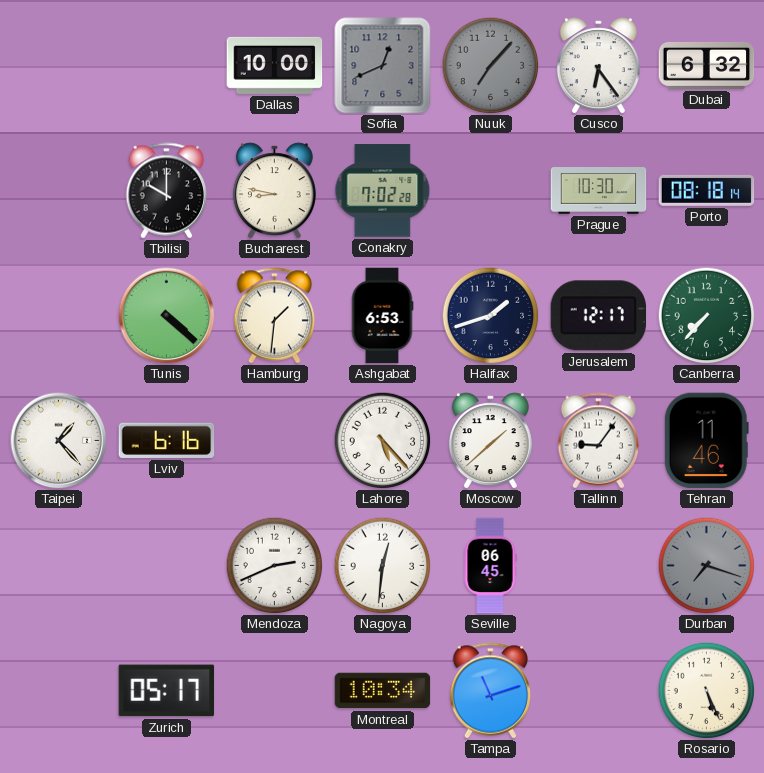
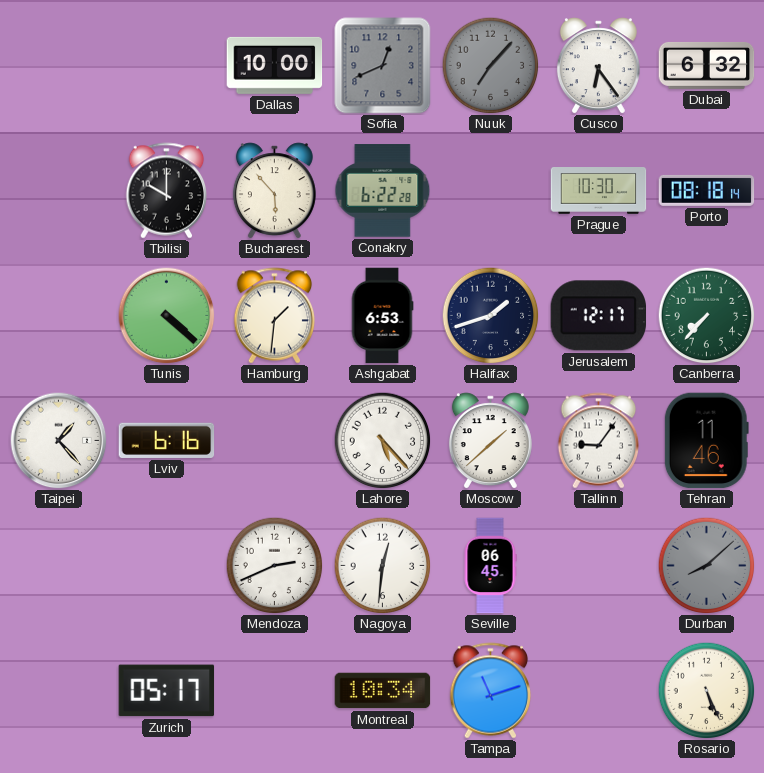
Bucharest: 8:47 -> 5:53
Conakry: 7:02 -> 6:22
Durban: 7:18 -> 8:08
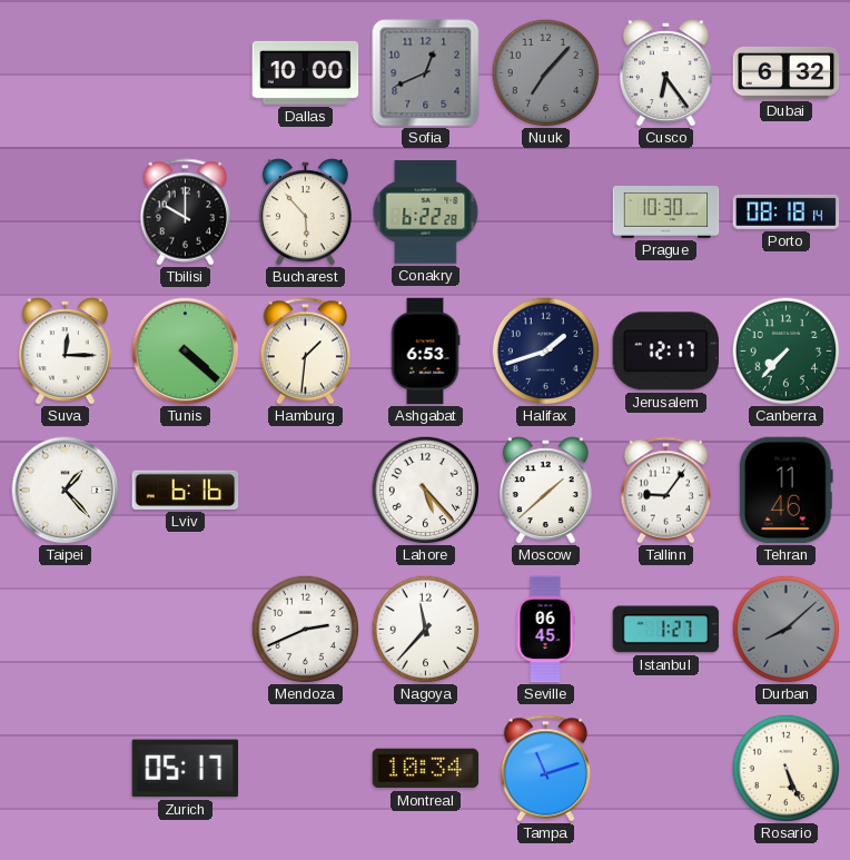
Suva: none -> 12:15
Nagoya: 12:31 -> 11:37
Istanbul: none -> 1:27
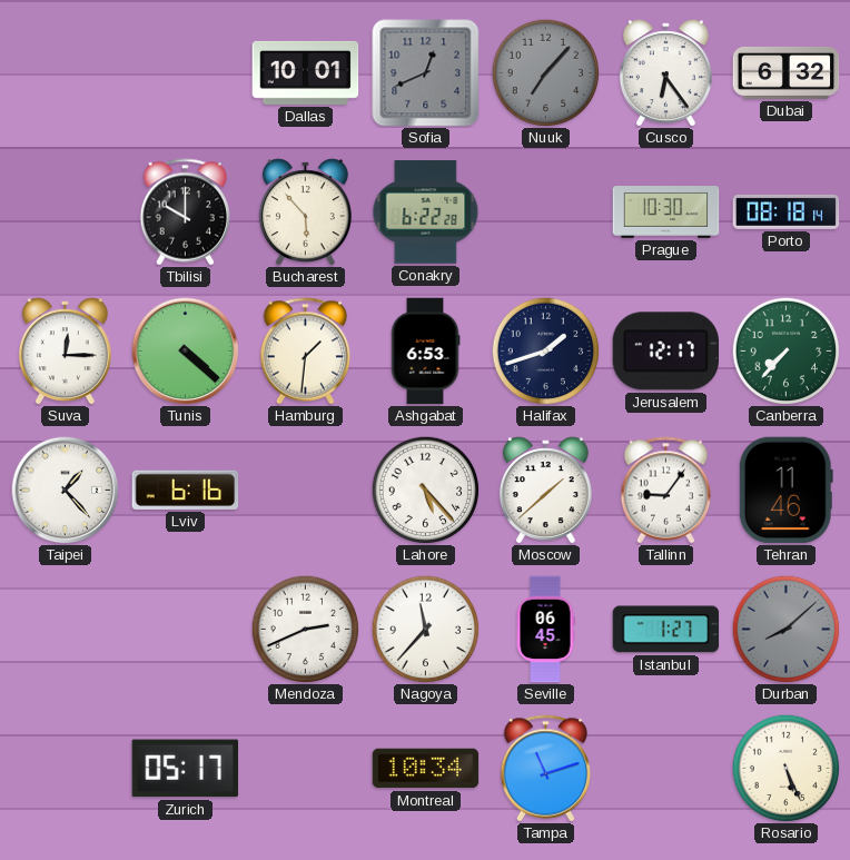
Dallas: 10:00 -> 10:01
